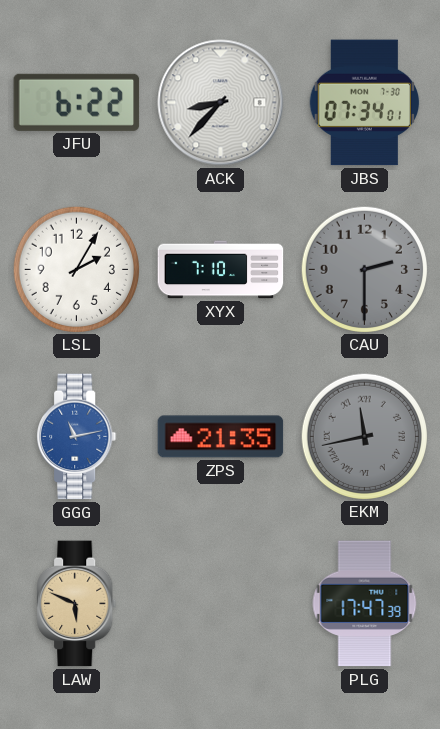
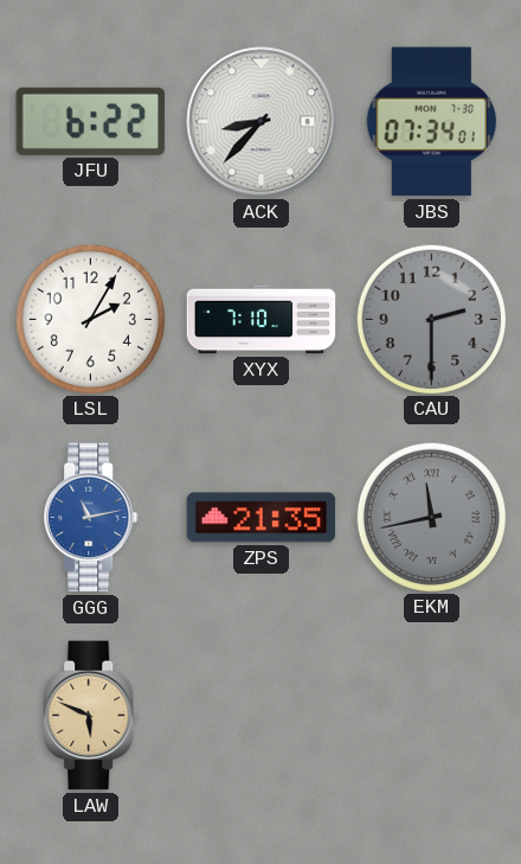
PLG: 17:47 -> none
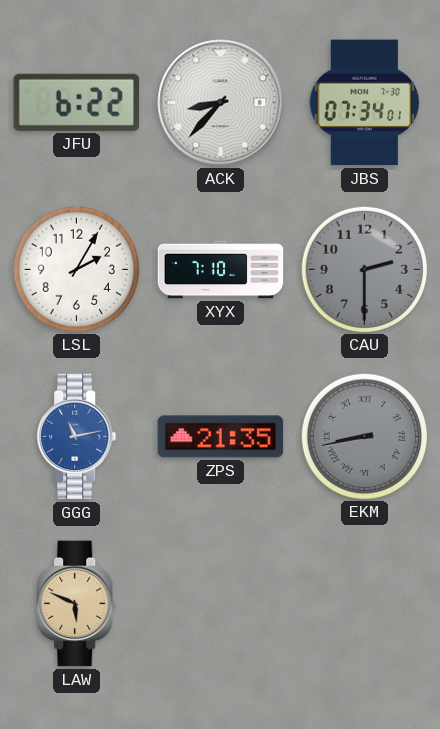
EKM: 11:43 -> 8:43
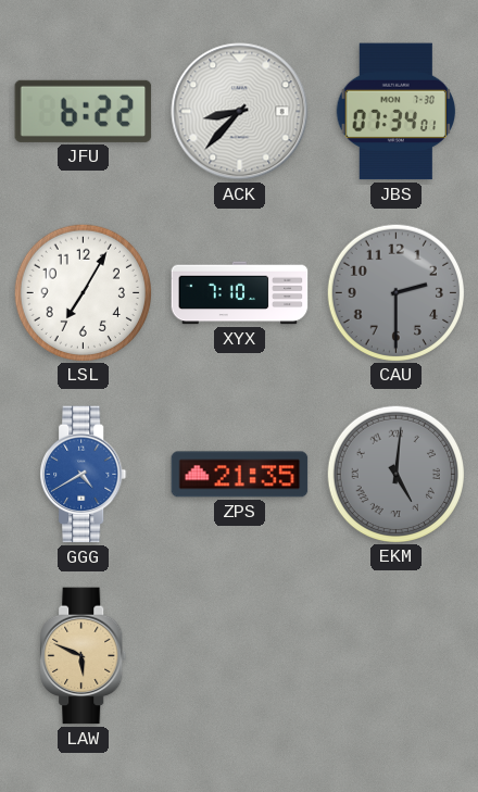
LSL: 2:05 -> 7:05
GGG: 11:13 -> 4:40
EKM: 8:43 -> 5:01
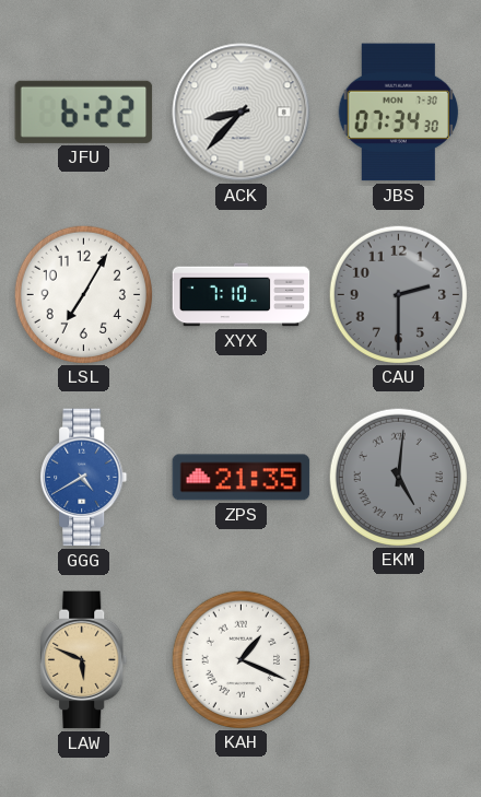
JBS: 07:34:01 -> 07:34:30
KAH: none -> 1:19
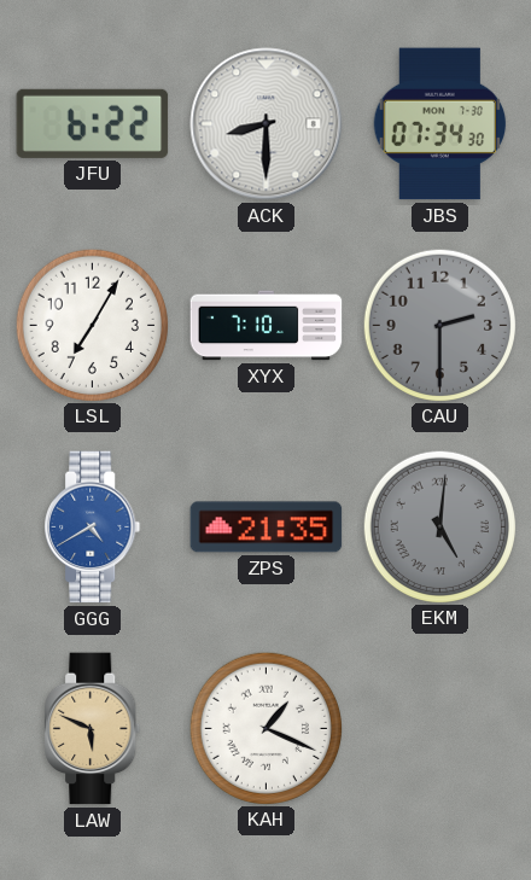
ACK: 8:37 -> 8:30
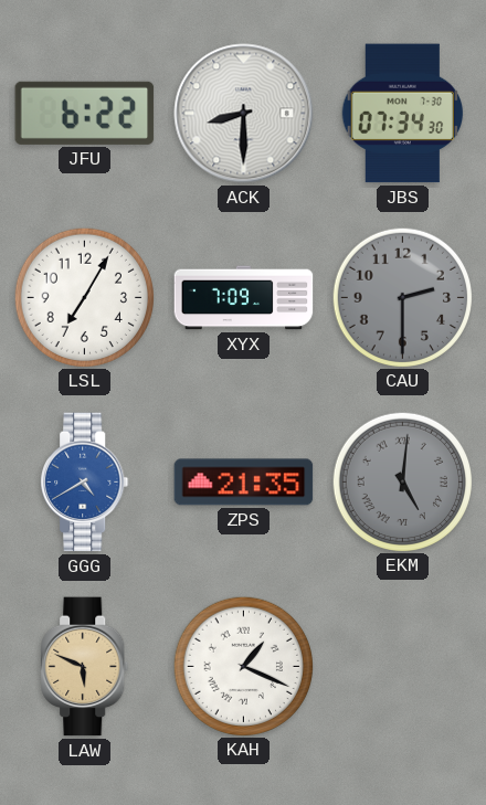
XYX: 7:10 -> 7:09
